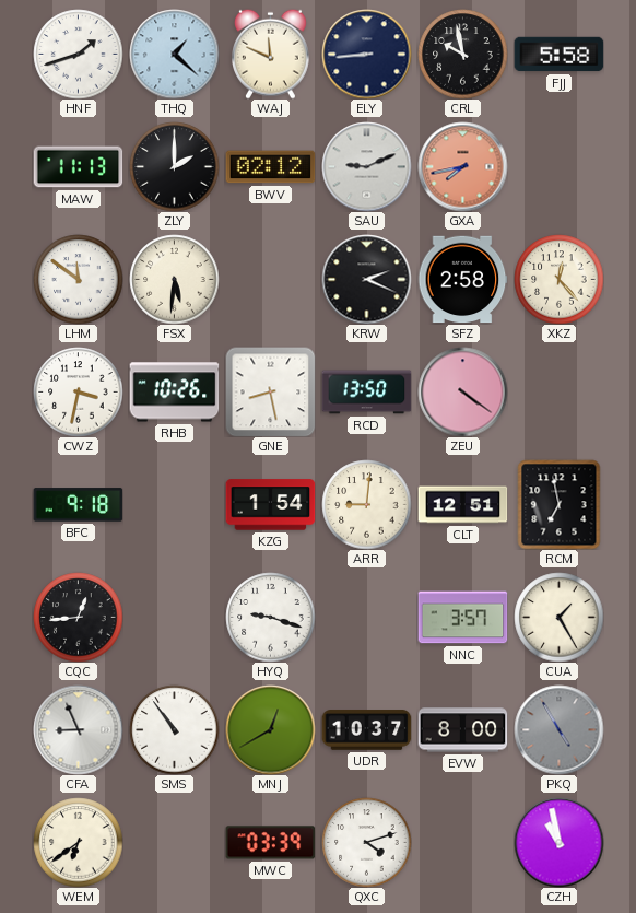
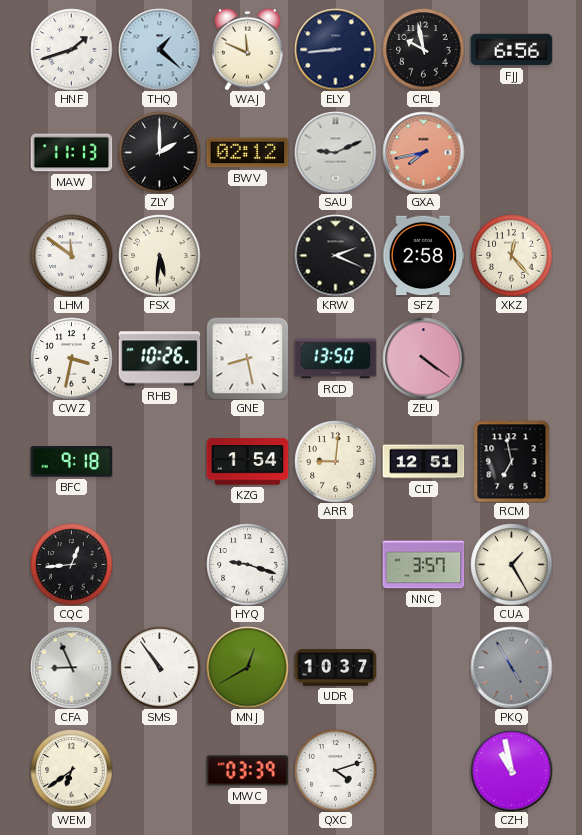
FJJ: 5:58 -> 6:56
EVW: 8:00 -> none
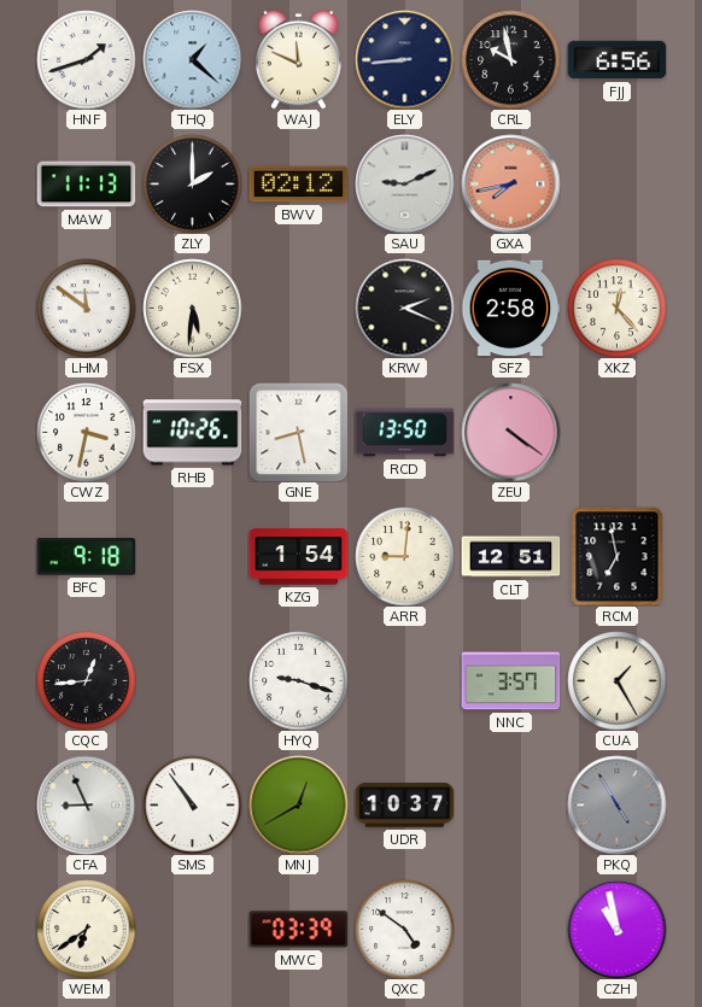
QXC: 4:12 -> 4:51
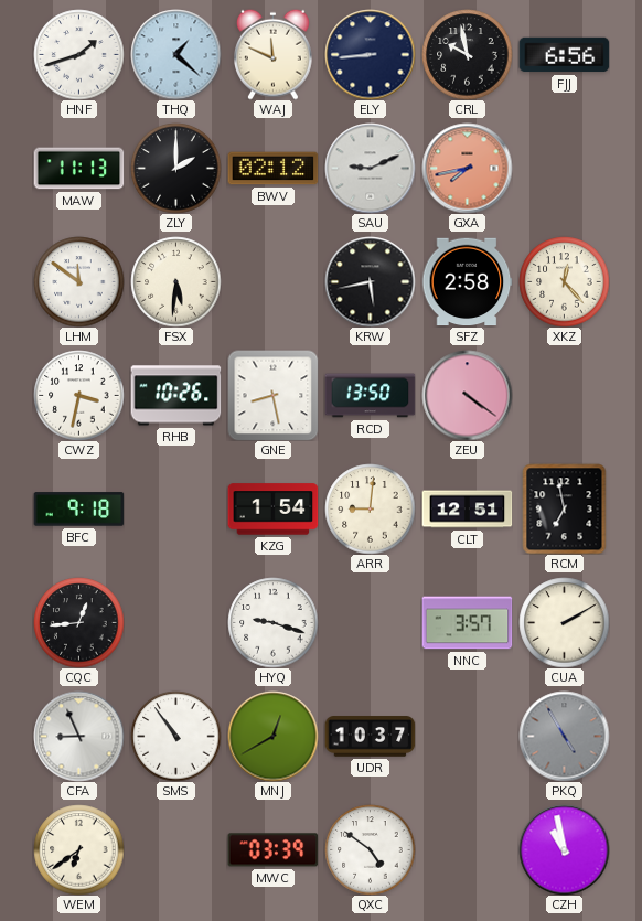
KRW: 2:19 -> 5:43
CUA: 1:25 -> 2:10
